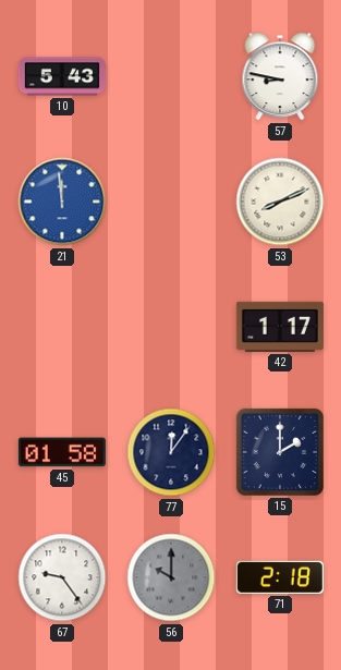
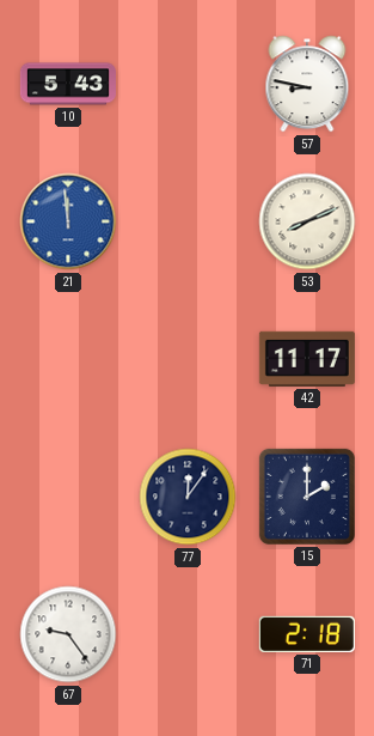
42: 1:17 -> 11:17
45: 01:58 -> none
56: 10:00 -> none
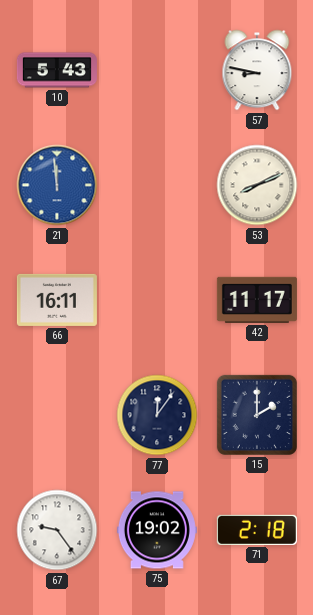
66: none -> 16:11
75: none -> 19:02
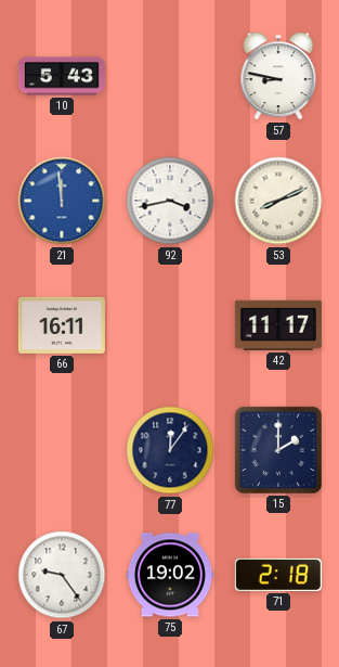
92: none -> 3:43
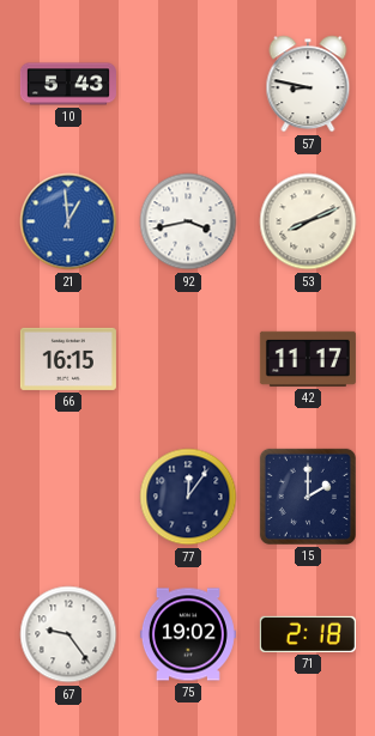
21: 11:59 -> 12:59
66: 16:11 -> 16:15
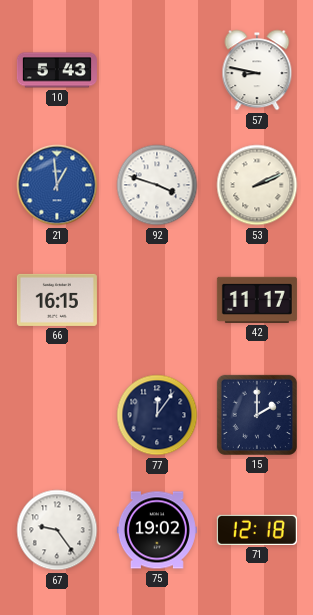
92: 3:43 -> 3:48
53: 8:11 -> 2:11
71: 2:18 -> 12:18
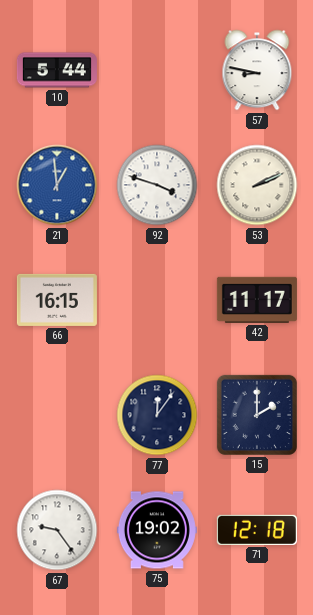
10: 5:43 -> 5:44
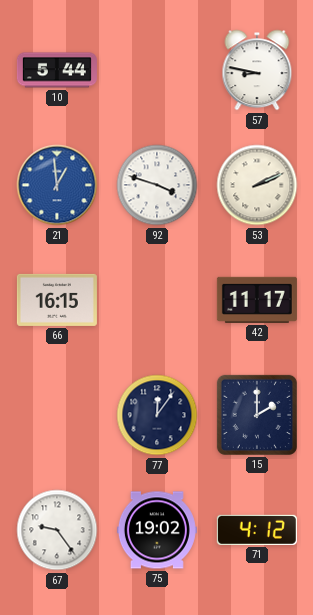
71: 12:18 -> 4:12
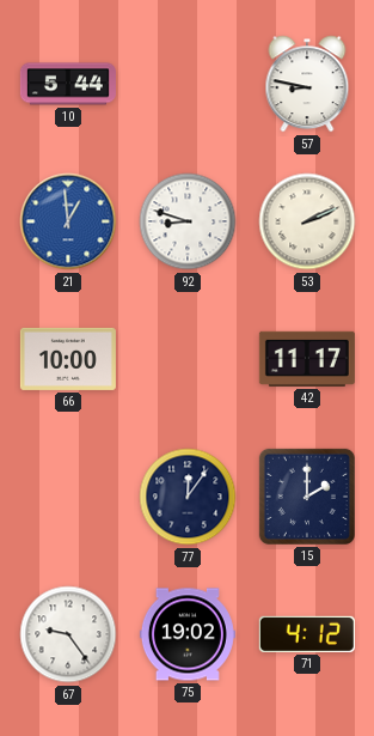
92: 3:48 -> 8:48
66: 16:15 -> 10:00
